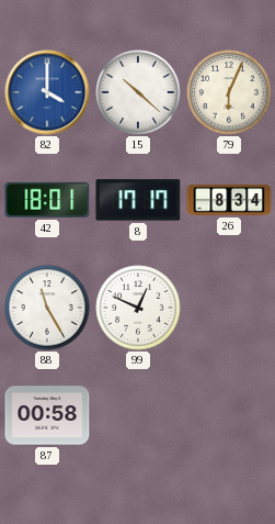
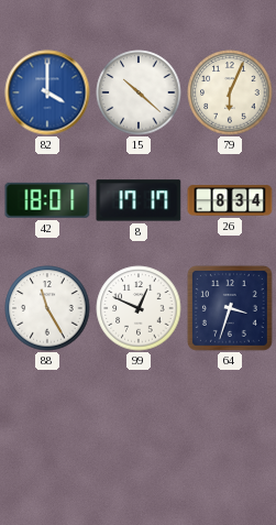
64: none -> 3:33
87: 00:58 -> none
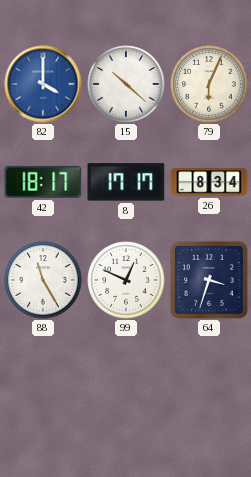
42: 18:01 -> 18:17
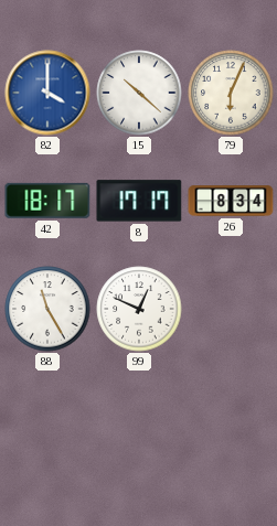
64: 3:33 -> none
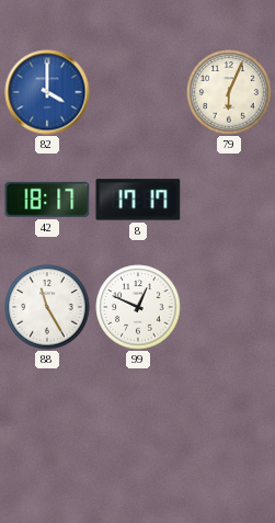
15: 10:22 -> none
26: 8:34 -> none
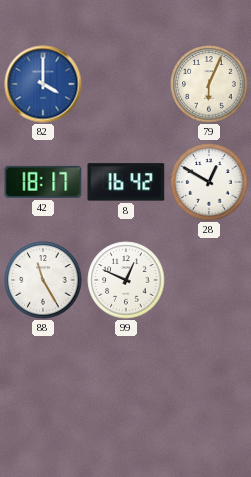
8: 17:17 -> 16:42
28: none -> 12:50
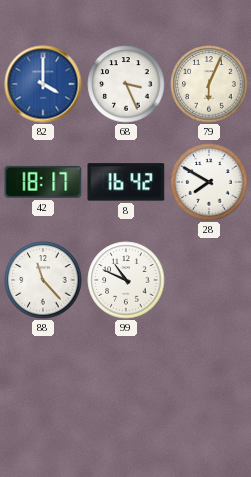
68: none -> 3:26
28: 12:50 -> 7:50
88: 11:25 -> 11:23
99: 12:49 -> 10:49
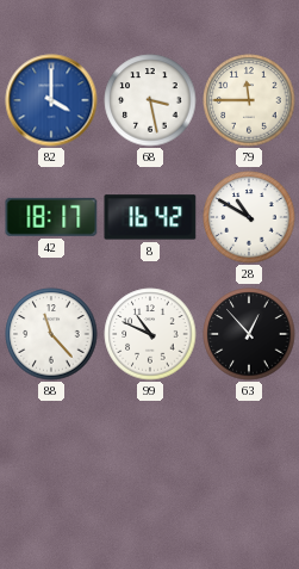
68: 3:26 -> 3:28
79: 6:04 -> 11:45
28: 7:50 -> 10:50
63: none -> 12:53
